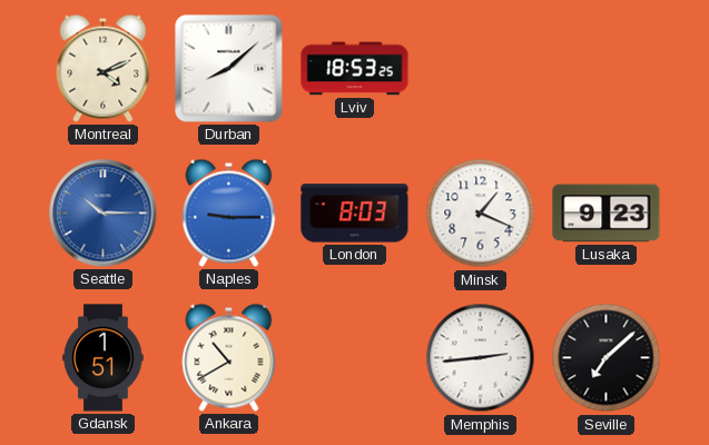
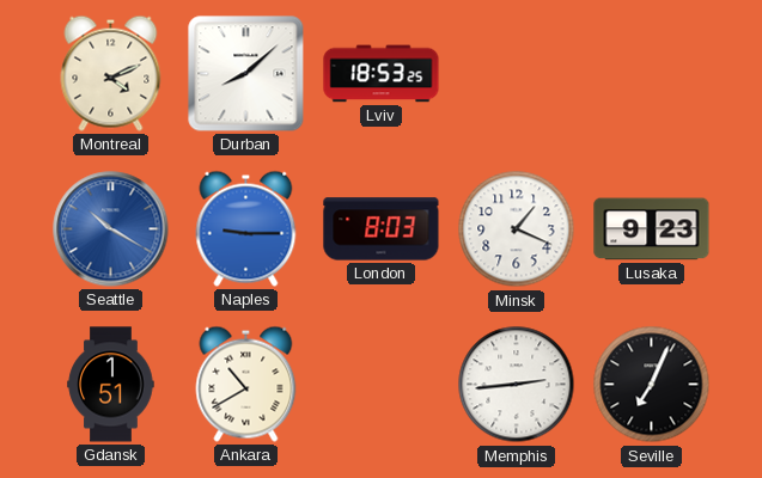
Seattle: 10:15 -> 10:20
Seville: 7:08 -> 7:04
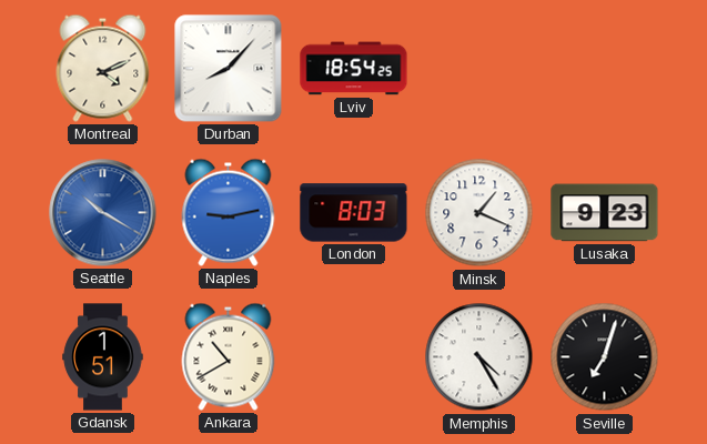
Durban: 8:08 -> 8:07
Lviv: 18:53 -> 18:54
Naples: 9:15 -> 9:13
Memphis: 2:44 -> 4:25
Seville: 7:04 -> 7:03
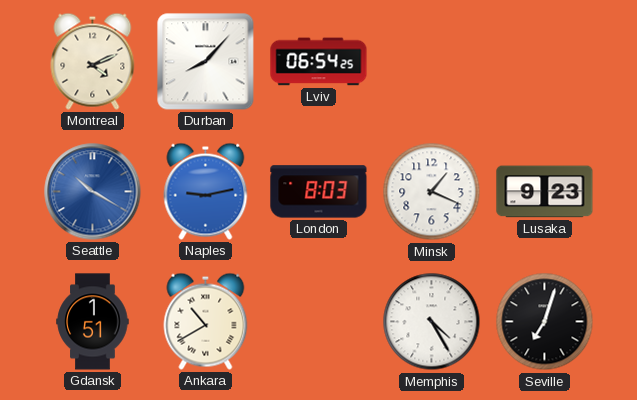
Lviv: 18:54 -> 06:54
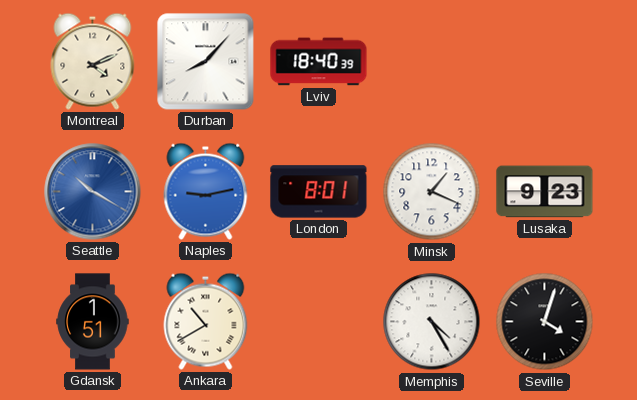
Lviv: 06:54 -> 18:40
London: 8:03 -> 8:01
Seville: 7:03 -> 4:03
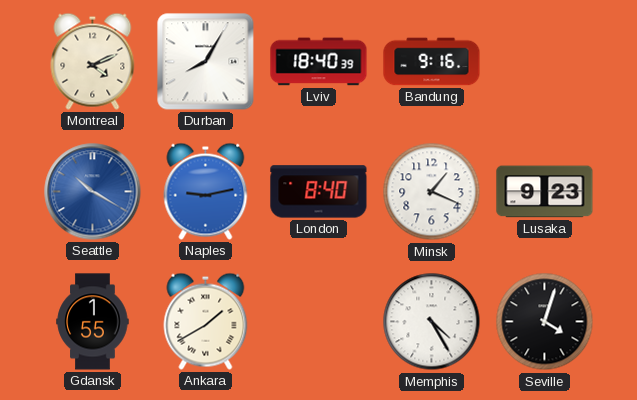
Durban: 8:07 -> 8:05
Bandung: none -> 9:16
London: 8:01 -> 8:40
Gdansk: 1:51 -> 1:55
Ankara: 10:40 -> 1:40
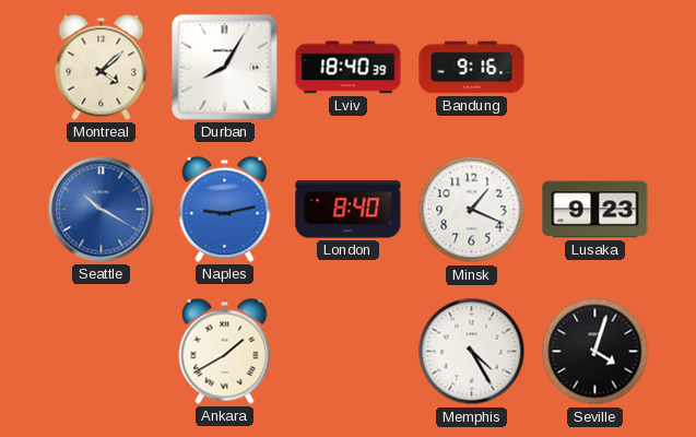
Montreal: 4:11 -> 4:08
Gdansk: 1:55 -> none
